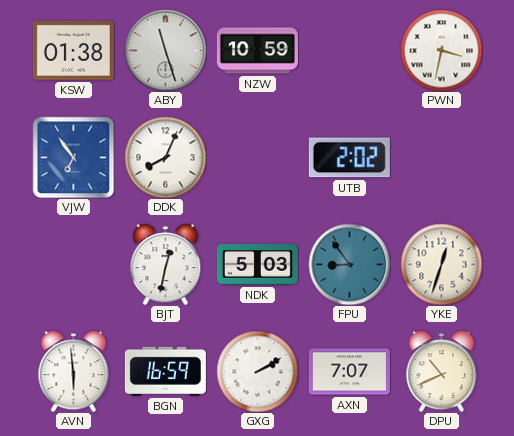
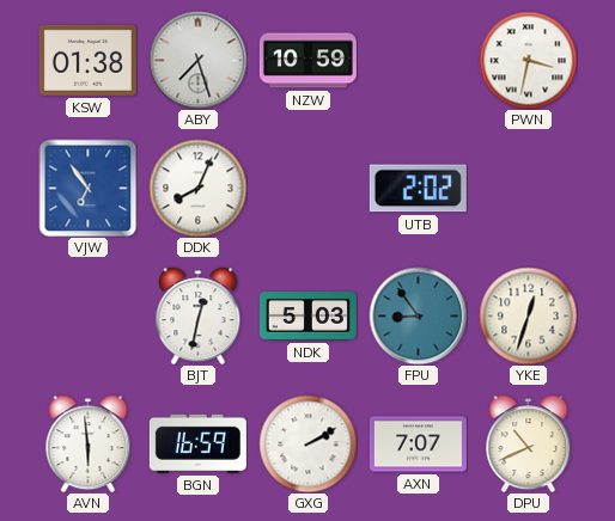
ABY: 11:27 -> 7:27
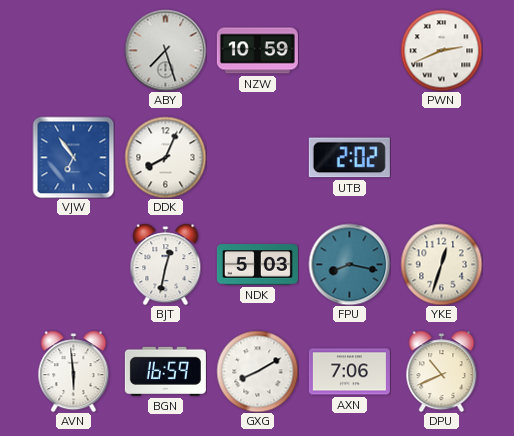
KSW: 01:38 -> none
PWN: 3:32 -> 2:41
FPU: 8:54 -> 8:17
GXG: 2:10 -> 8:10
AXN: 7:07 -> 7:06
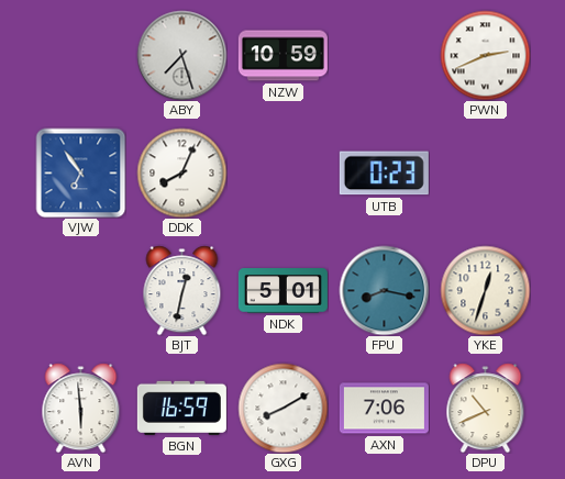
UTB: 2:02 -> 0:23
NDK: 5:03 -> 5:01
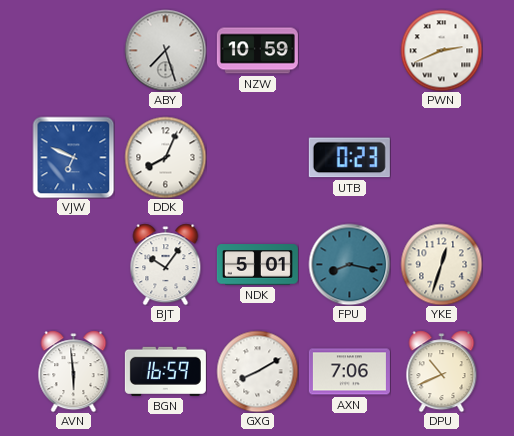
VJW: 6:54 -> 6:49
BJT: 12:32 -> 10:06
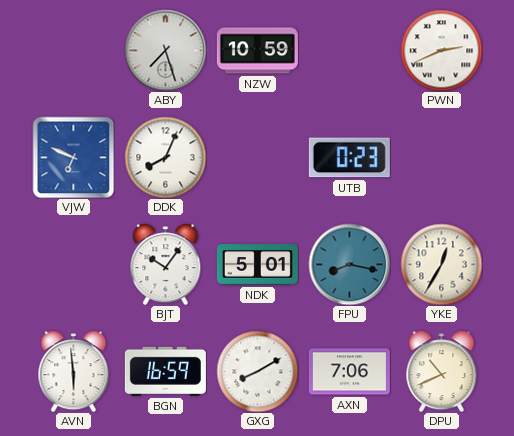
YKE: 12:33 -> 12:35
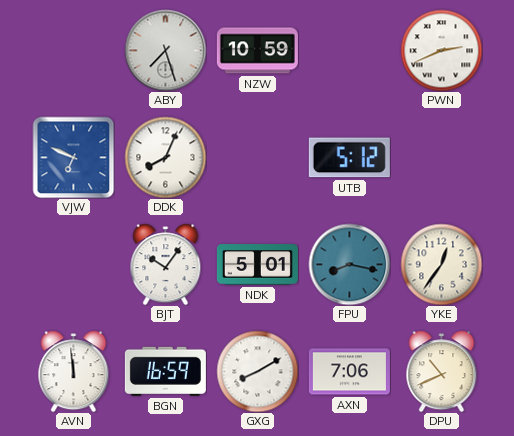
UTB: 0:23 -> 5:12
YKE: 12:35 -> 12:36
AVN: 5:59 -> 11:59
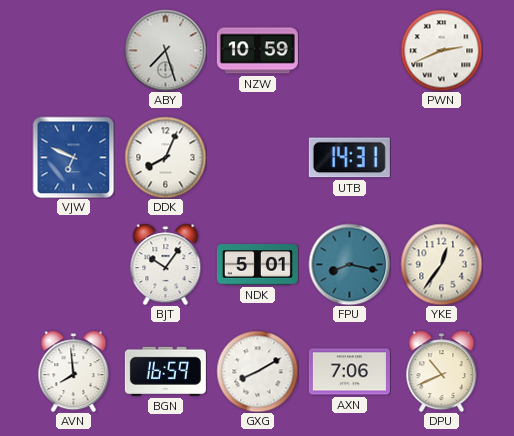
UTB: 5:12 -> 14:31
AVN: 11:59 -> 7:59
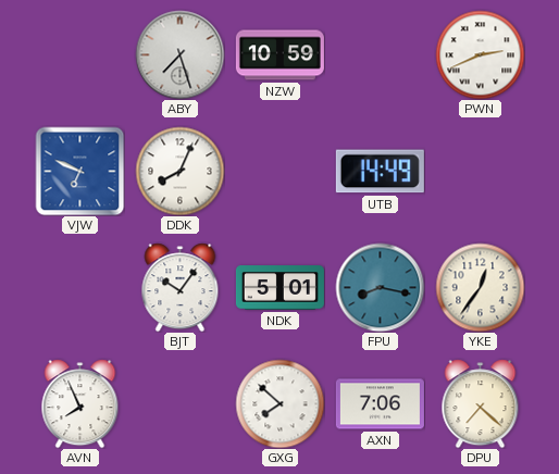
UTB: 14:31 -> 14:49
AVN: 7:59 -> 7:56
BGN: 16:59 -> none
GXG: 8:10 -> 7:52
DPU: 10:41 -> 7:22
